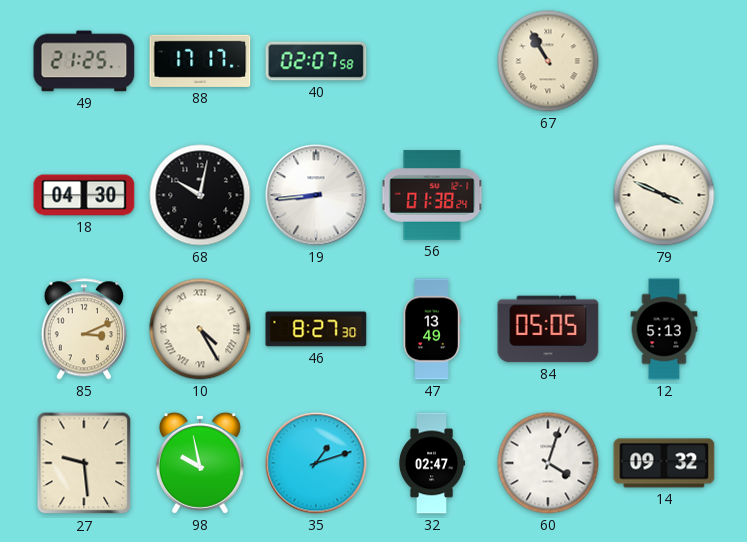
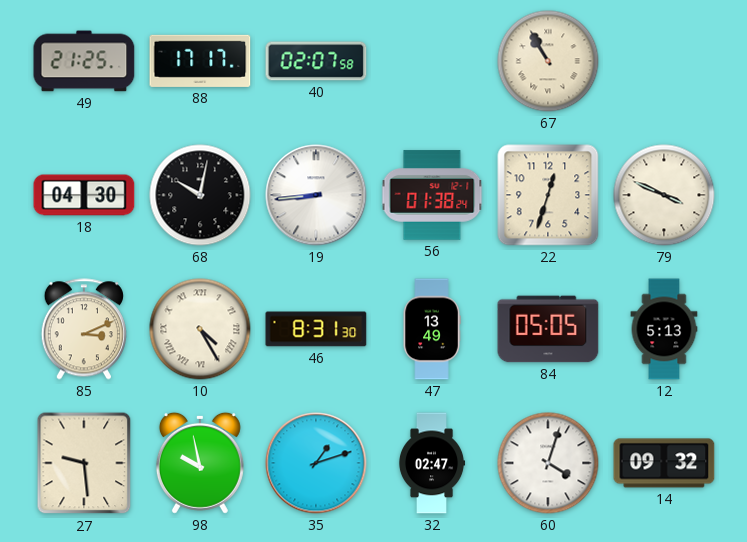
22: none -> 12:33
46: 8:27 -> 8:31
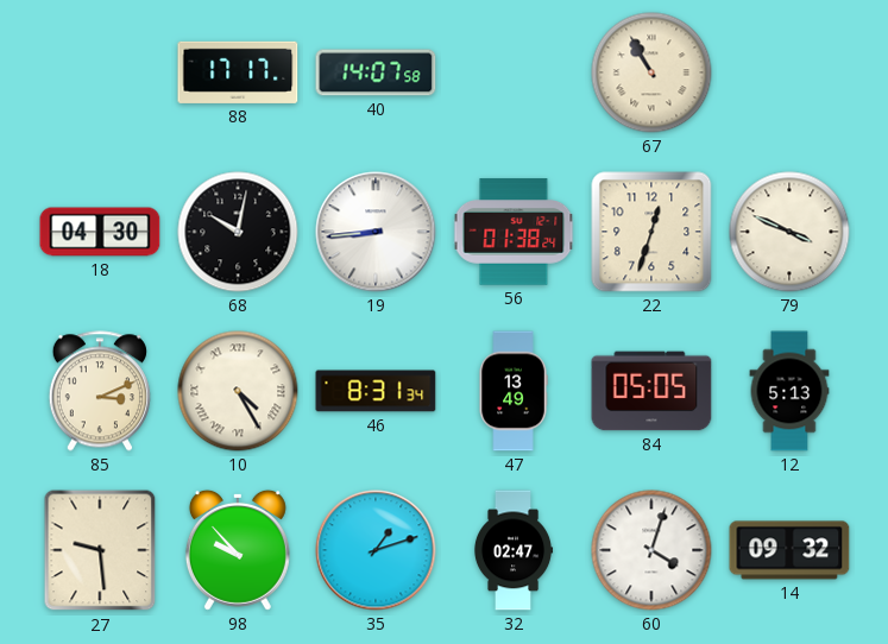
49: 21:25 -> none
40: 02:07 -> 14:07
46: 8:31:30 -> 8:31:34
98: 9:58 -> 9:53
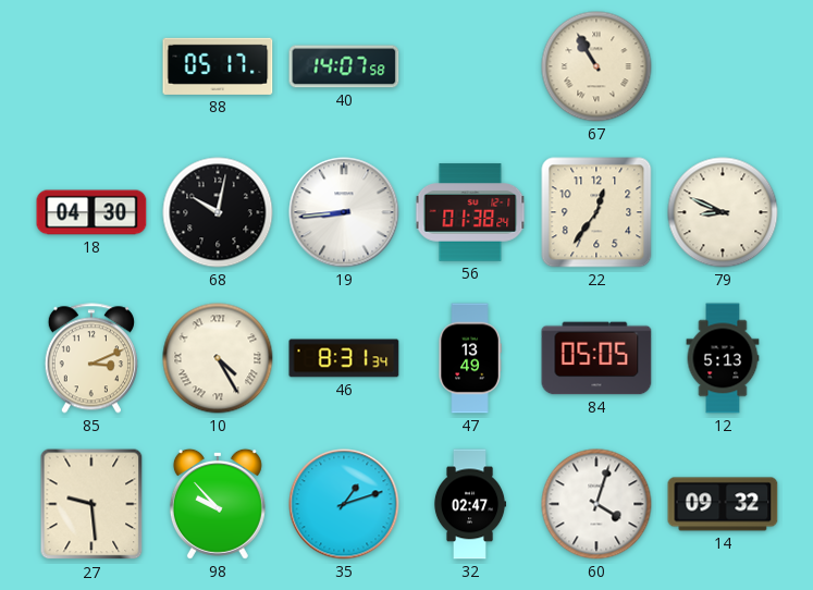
88: 17:17 -> 05:17
22: 12:33 -> 12:36
79: 3:49 -> 8:49
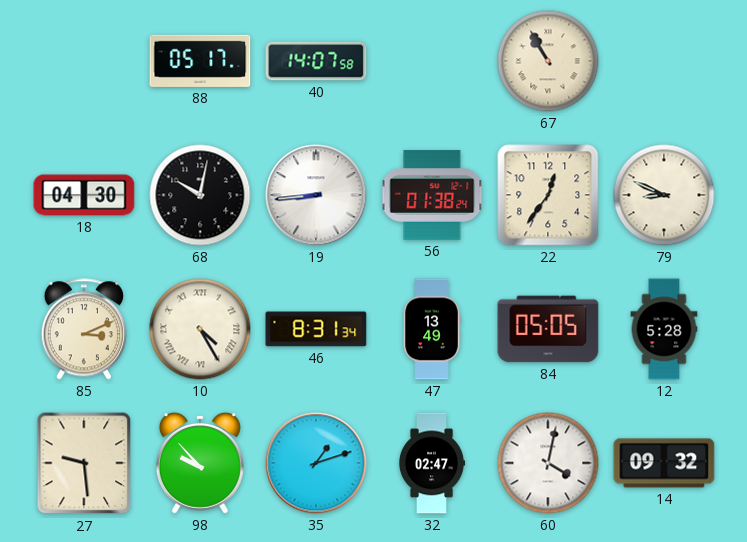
12: 5:13 -> 5:28
60: 4:03 -> 4:02
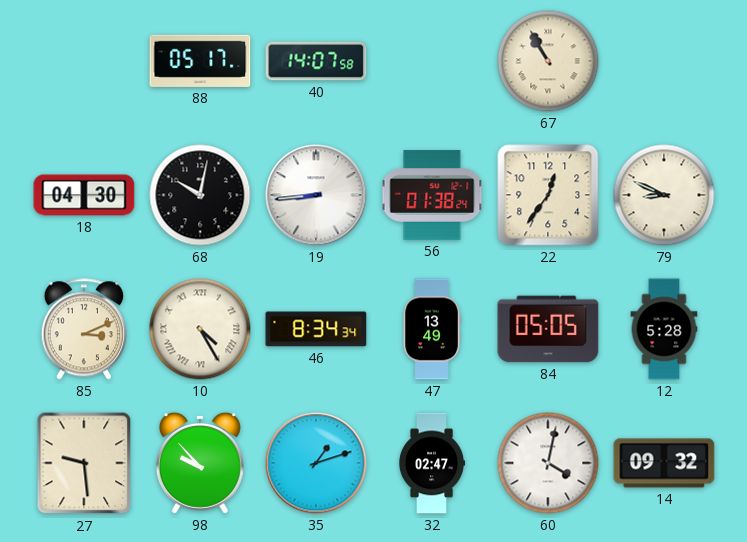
46: 8:31 -> 8:34
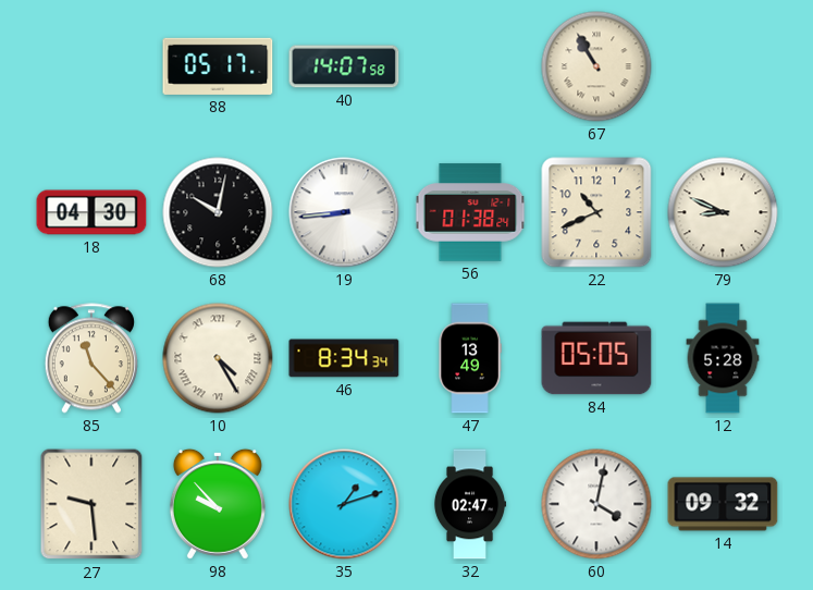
22: 12:36 -> 10:41
85: 3:11 -> 11:23
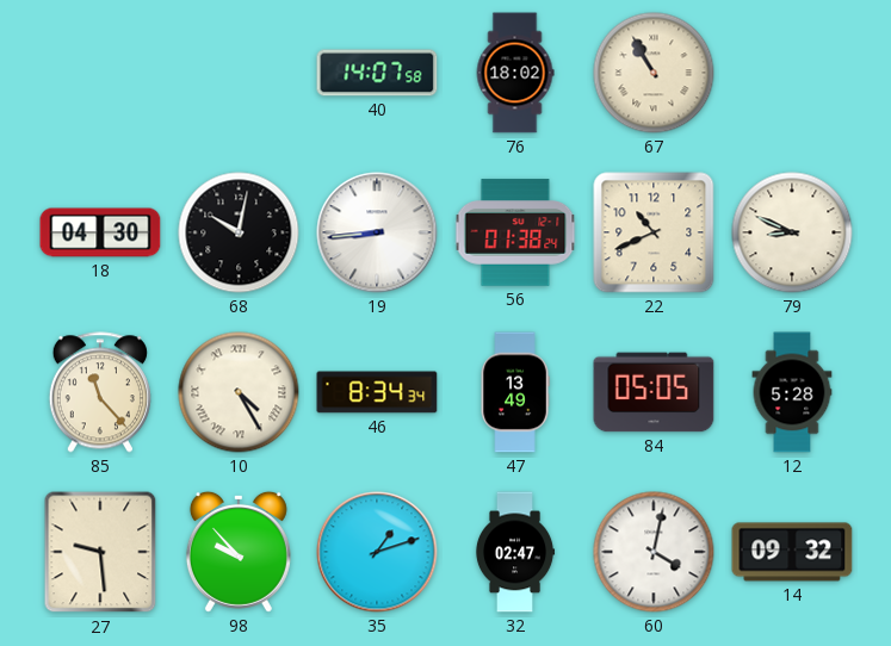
88: 05:17 -> none
76: none -> 18:02
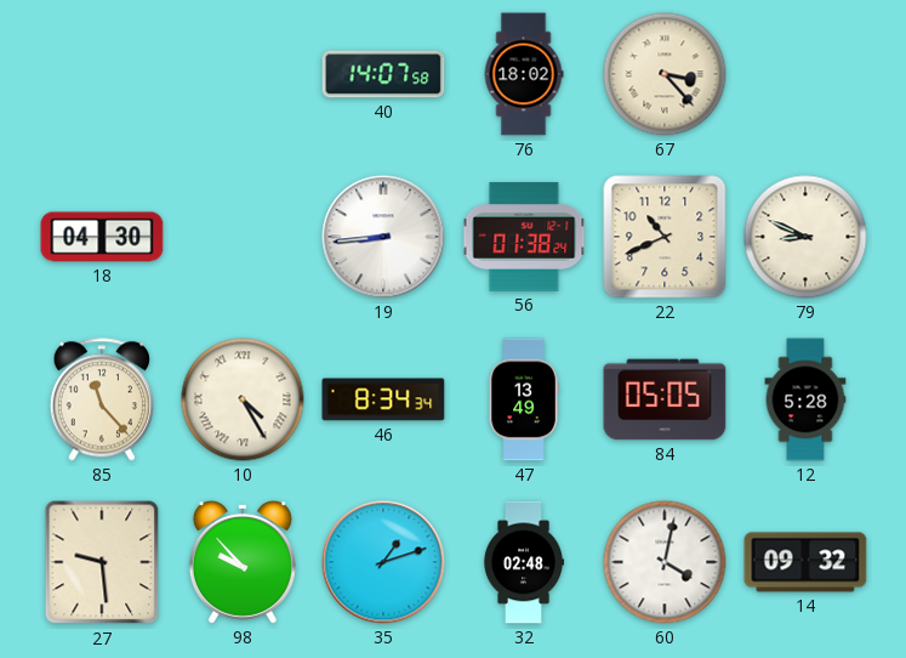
67: 10:55 -> 3:23
68: 10:02 -> none
32: 02:47 -> 02:48
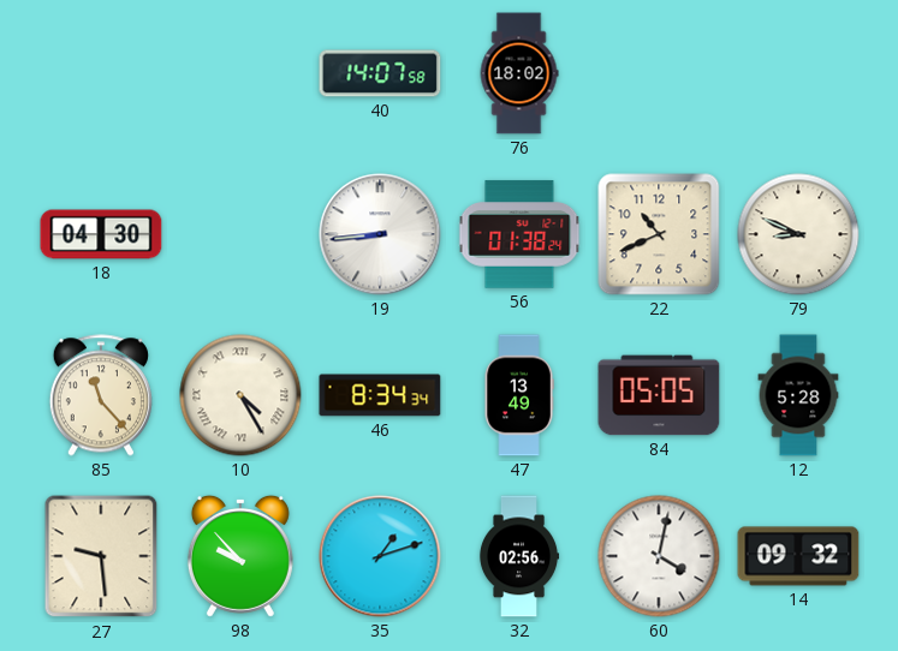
67: 3:23 -> none
32: 02:48 -> 02:56
